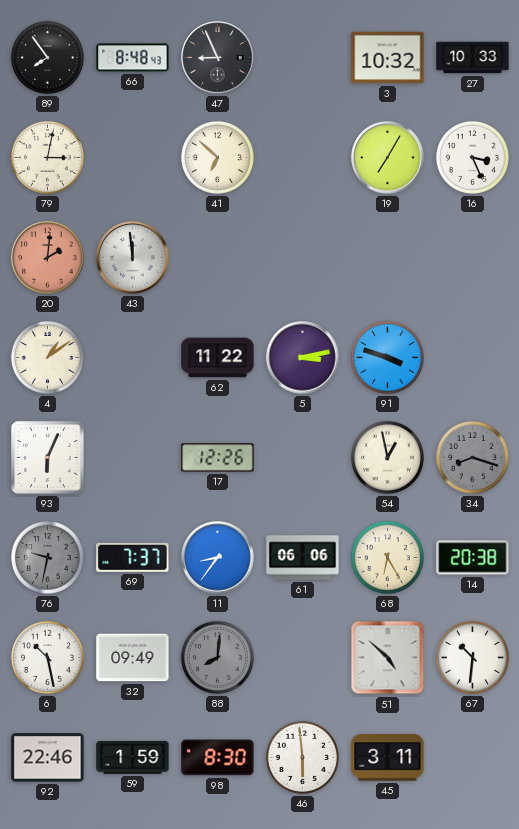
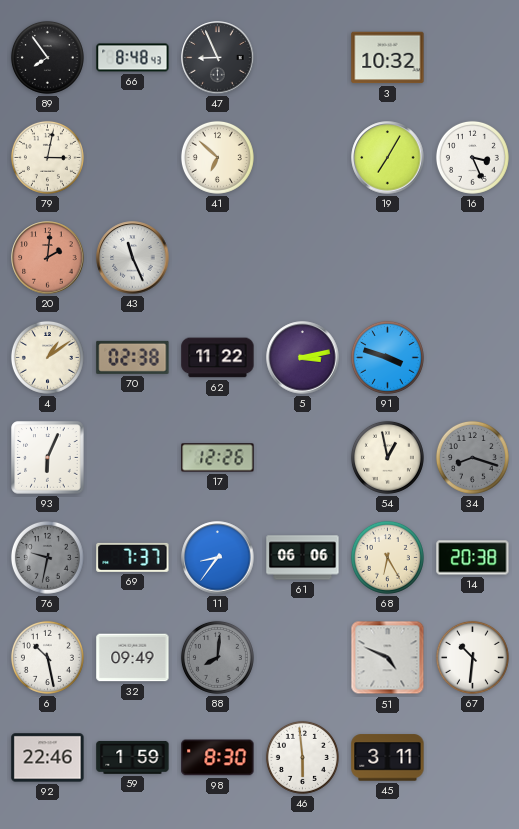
27: 10:33 -> none
43: 11:59 -> 11:26
70: none -> 02:38
51: 4:52 -> 4:49
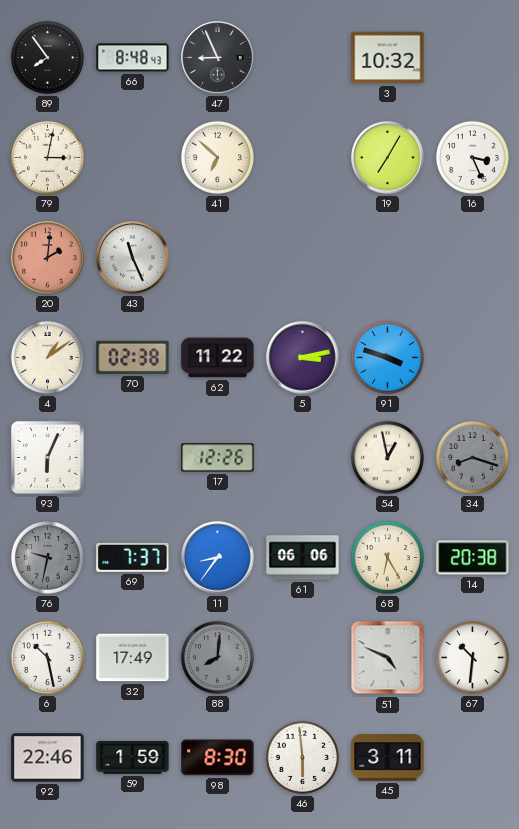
32: 09:49 -> 17:49
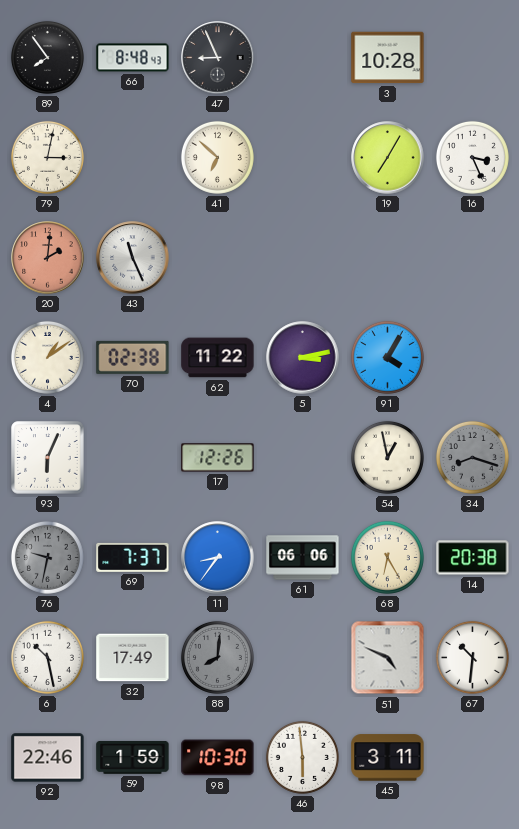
3: 10:32 -> 10:28
91: 3:48 -> 4:05
98: 8:30 -> 10:30
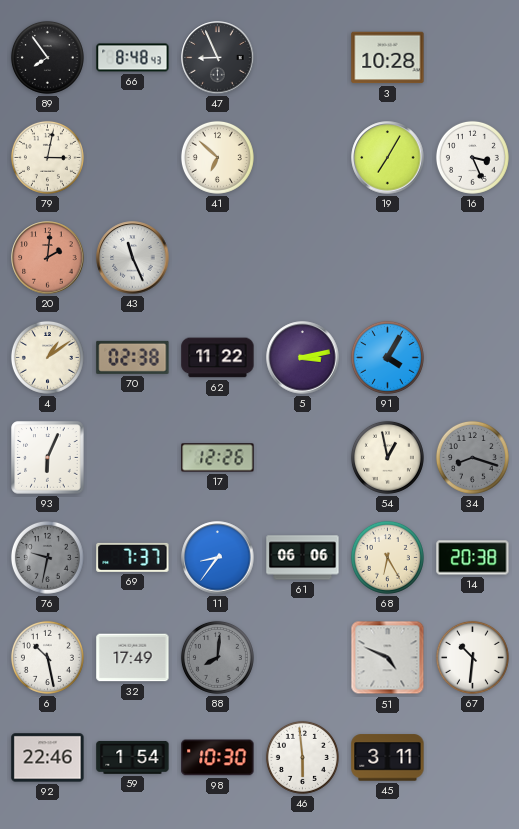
59: 1:59 -> 1:54
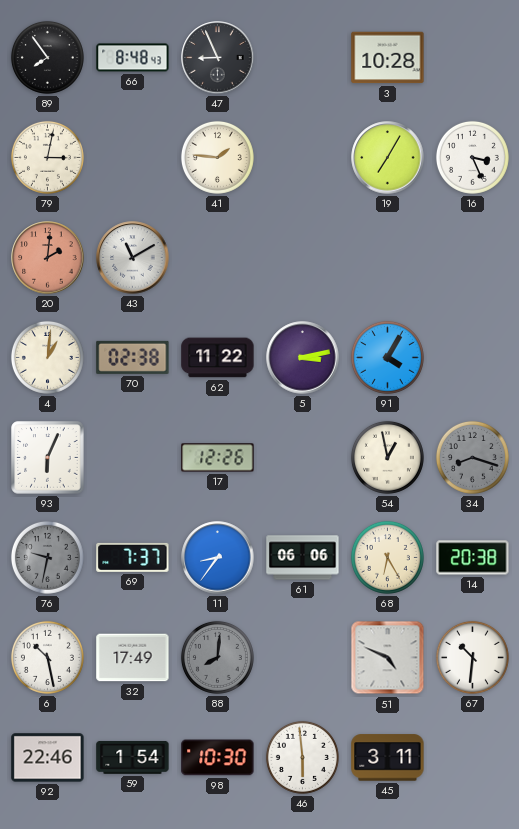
41: 6:52 -> 1:46
43: 11:26 -> 11:10
4: 1:09 -> 1:01
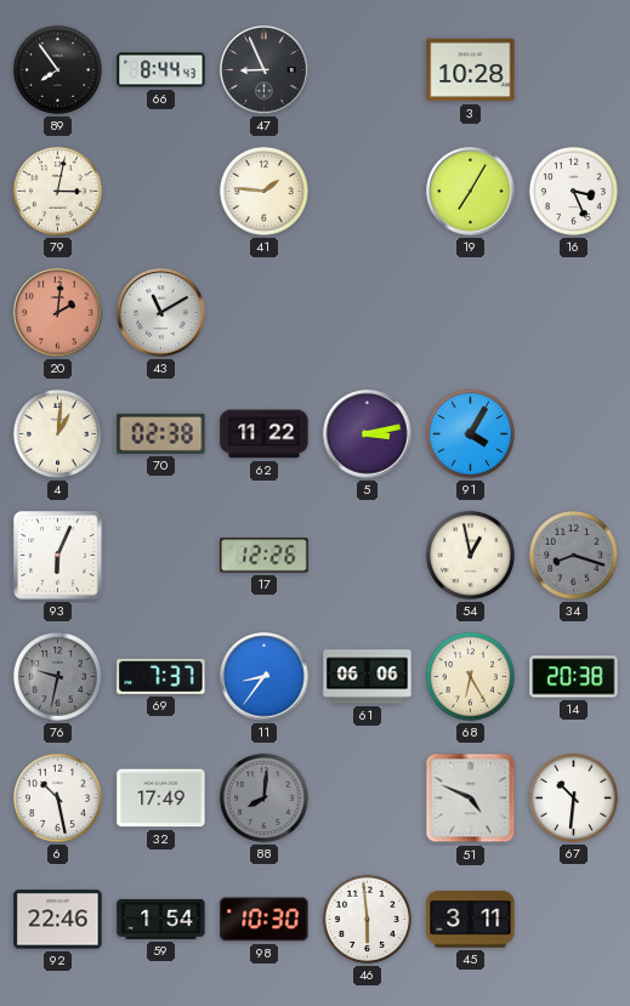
66: 8:48 -> 8:44
